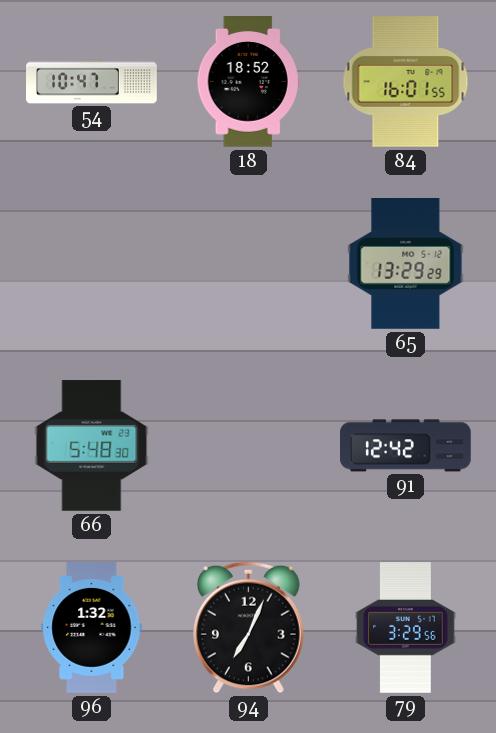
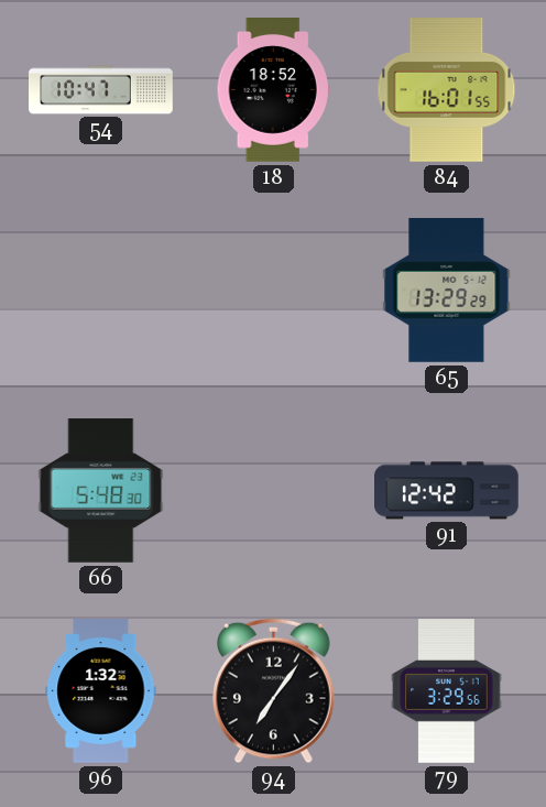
94: 7:04 -> 7:06
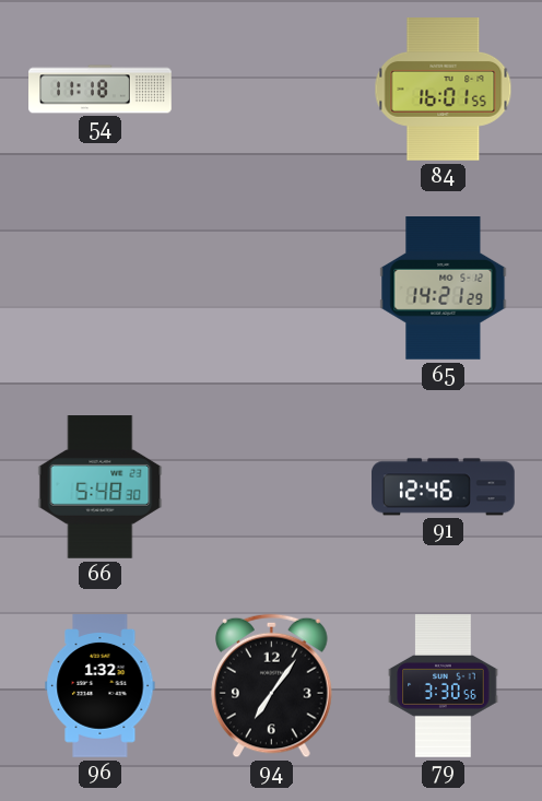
54: 10:47 -> 11:18
18: 18:52 -> none
65: 13:29 -> 14:21
91: 12:42 -> 12:46
79: 3:29 -> 3:30
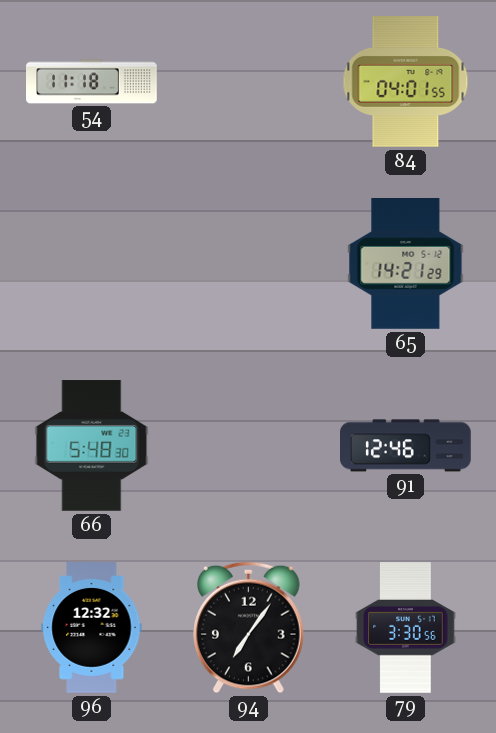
84: 16:01 -> 04:01
96: 1:32 -> 12:32
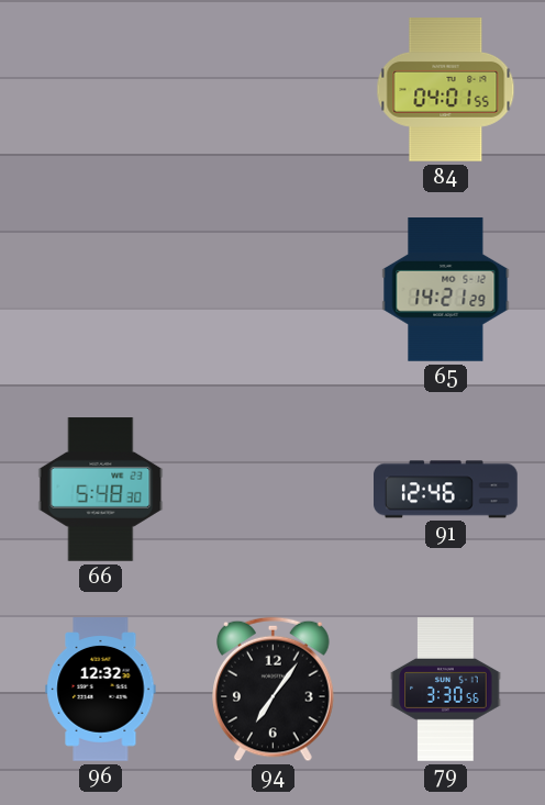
54: 11:18 -> none
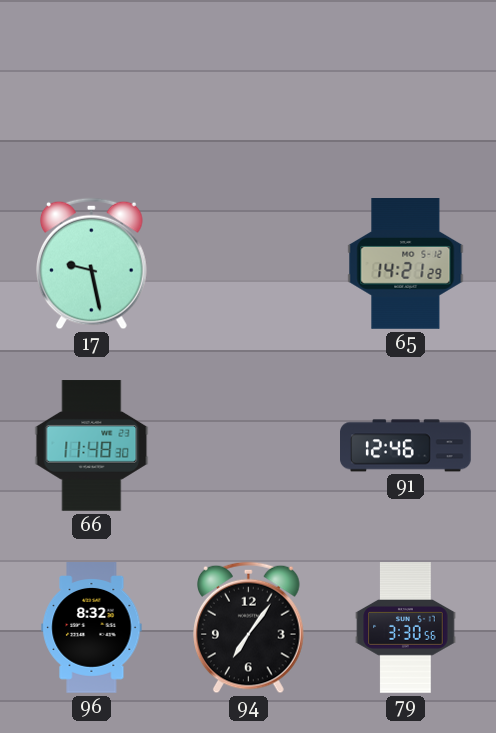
84: 04:01 -> none
17: none -> 9:28
66: 5:48 -> 11:48
96: 12:32 -> 8:32
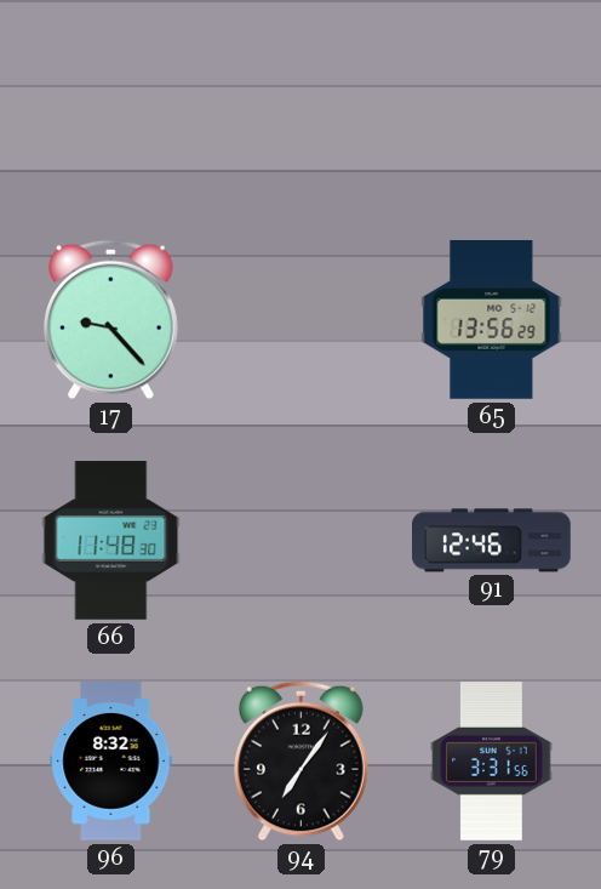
17: 9:28 -> 9:23
65: 14:21 -> 13:56
79: 3:30 -> 3:31
